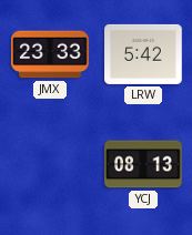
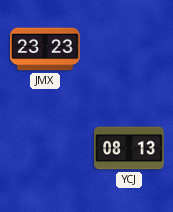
JMX: 23:33 -> 23:23
LRW: 5:42 -> none
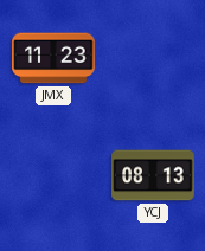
JMX: 23:23 -> 11:23
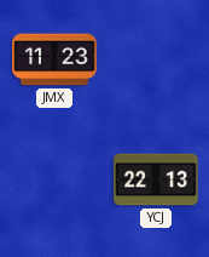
YCJ: 08:13 -> 22:13
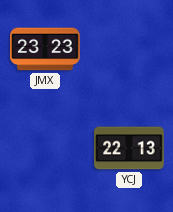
JMX: 11:23 -> 23:23
